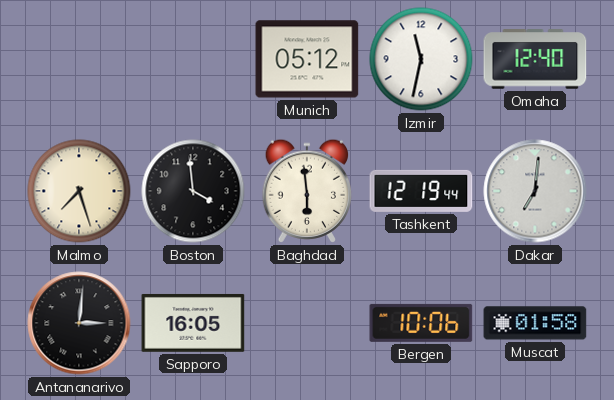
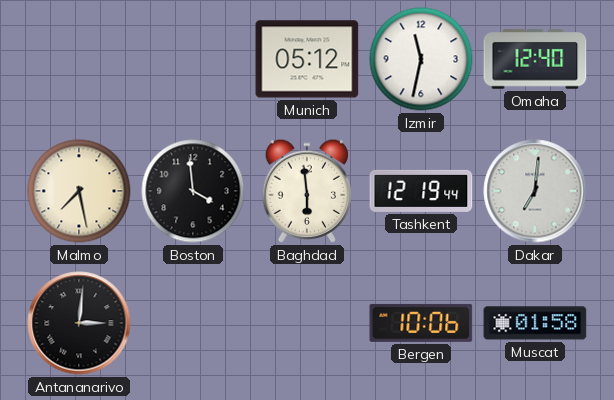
Malmo: 7:27 -> 7:28
Sapporo: 16:05 -> none
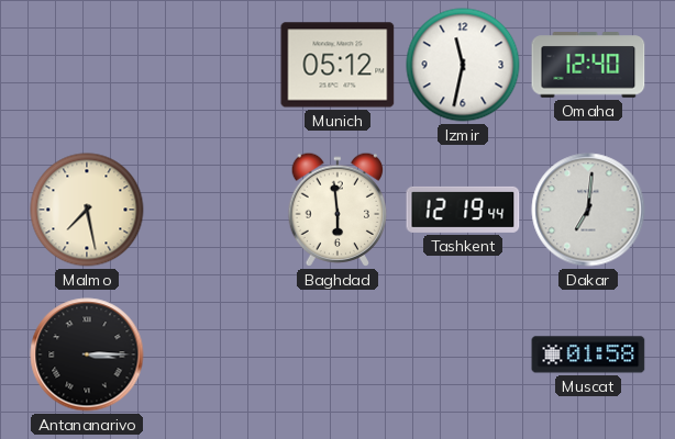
Boston: 3:59 -> none
Antananarivo: 3:01 -> 3:15
Bergen: 10:06 -> none
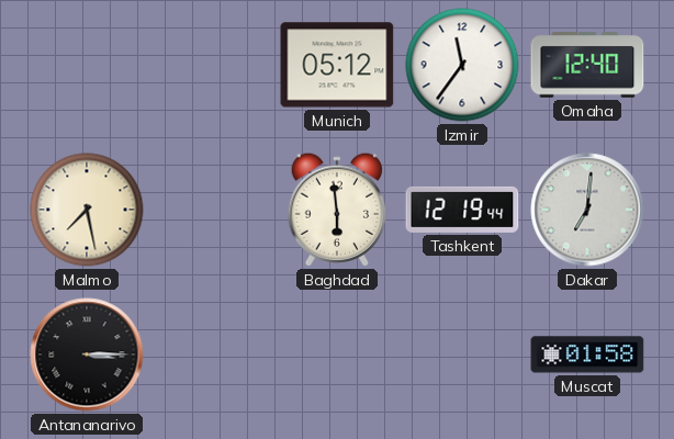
Izmir: 11:32 -> 11:36
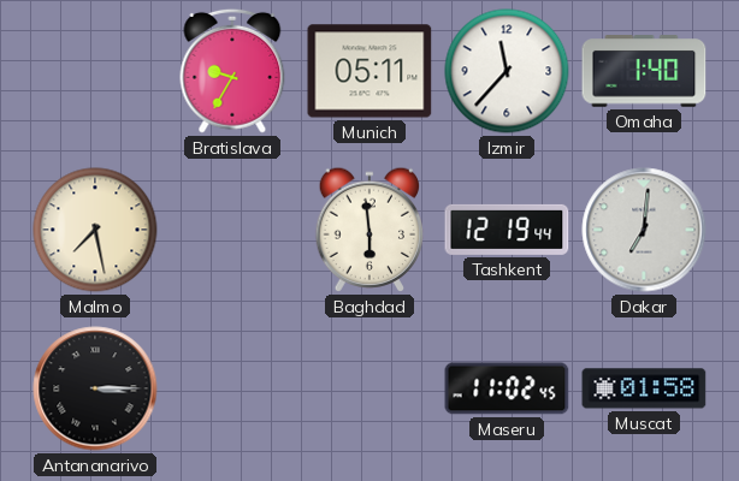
Bratislava: none -> 9:35
Munich: 05:12 -> 05:11
Izmir: 11:36 -> 11:37
Omaha: 12:40 -> 1:40
Maseru: none -> 11:02
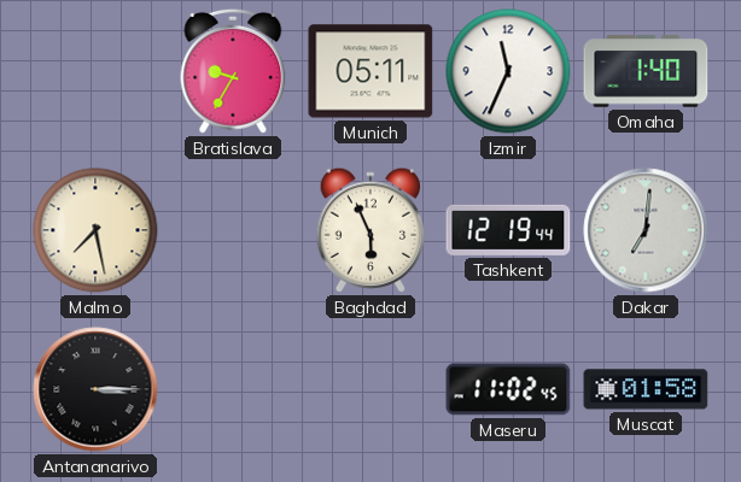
Izmir: 11:37 -> 11:34
Baghdad: 5:59 -> 5:56
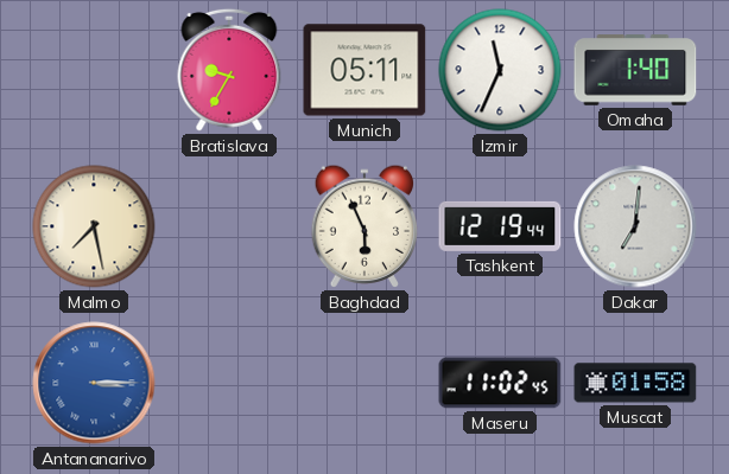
Antananarivo dial: black -> blue
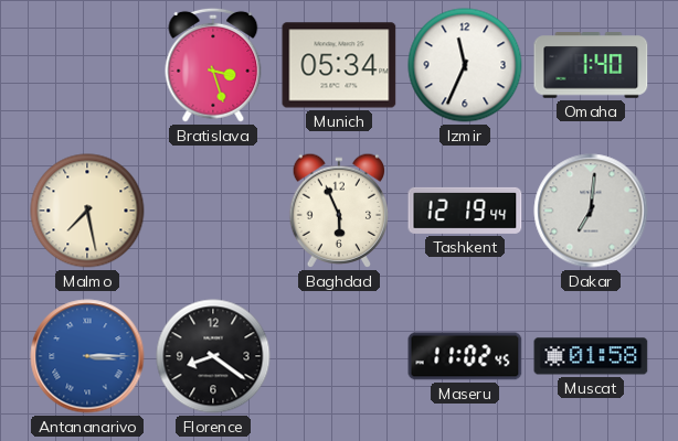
Bratislava: 9:35 -> 3:27
Munich: 05:11 -> 05:34
Florence: none -> 8:21
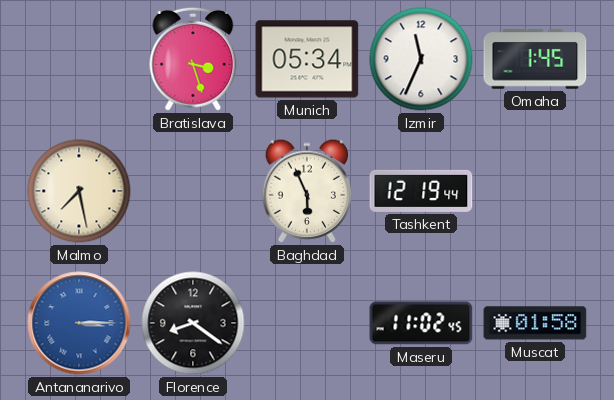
Omaha: 1:40 -> 1:45
Dakar: 7:01 -> none
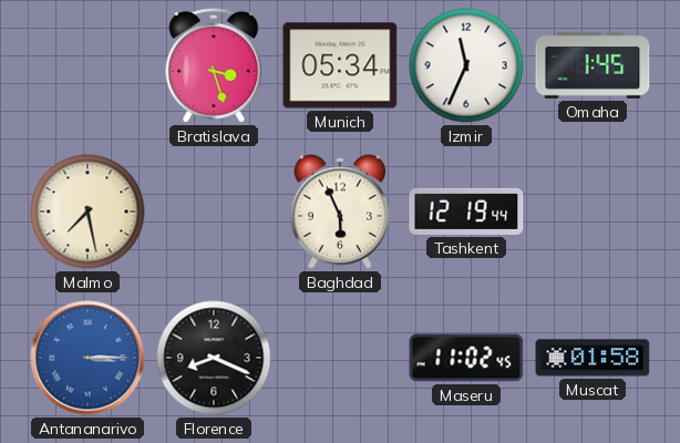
Florence: 8:21 -> 8:19
